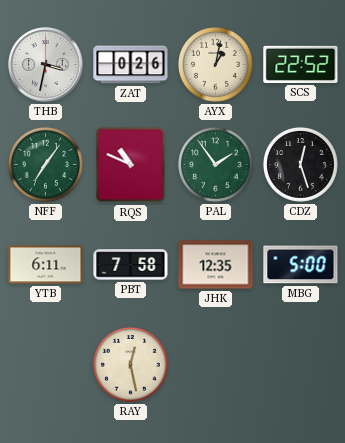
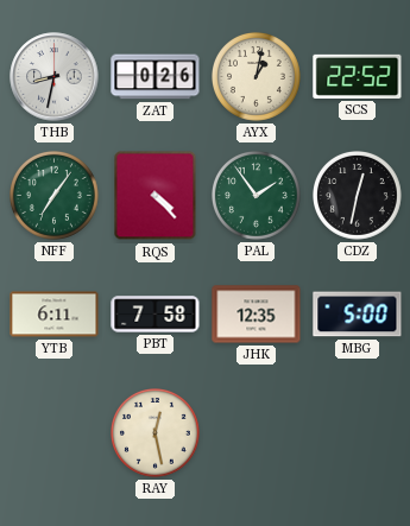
THB: 3:32 -> 8:32
RQS: 10:49 -> 4:23
CDZ: 12:27 -> 12:32
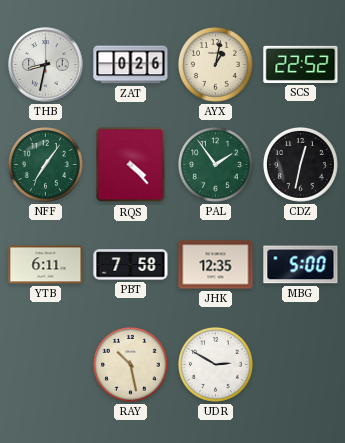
RAY: 12:28 -> 10:28
UDR: none -> 2:50
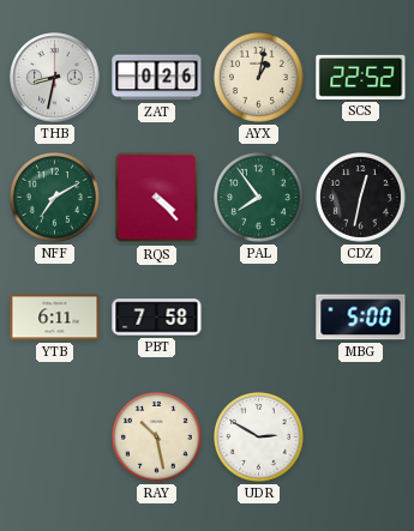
NFF: 7:06 -> 7:10
PAL: 1:54 -> 7:54
JHK: 12:35 -> none
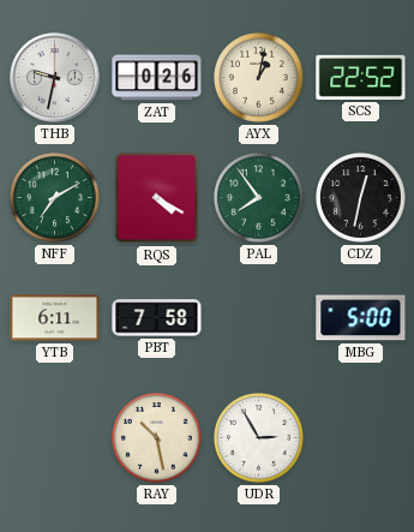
THB: 8:32 -> 9:32
RQS: 4:23 -> 4:20
UDR: 2:50 -> 2:55
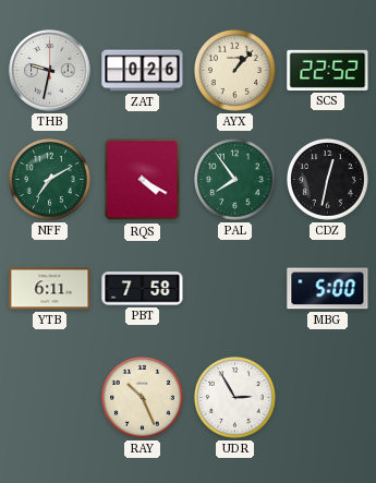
AYX: 1:02 -> 1:07
RAY: 10:28 -> 10:26
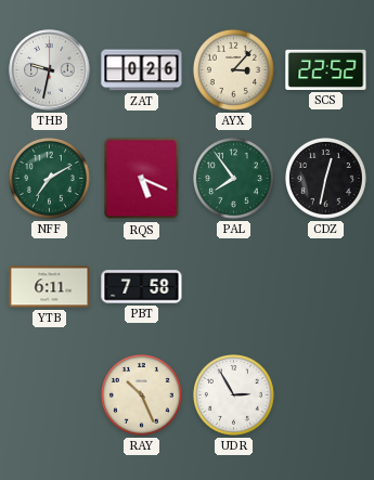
AYX: 1:07 -> 3:07
RQS: 4:20 -> 5:19
MBG: 5:00 -> none
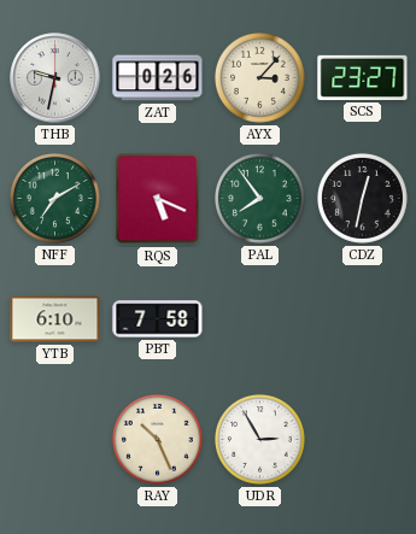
SCS: 22:52 -> 23:27
YTB: 6:11 -> 6:10
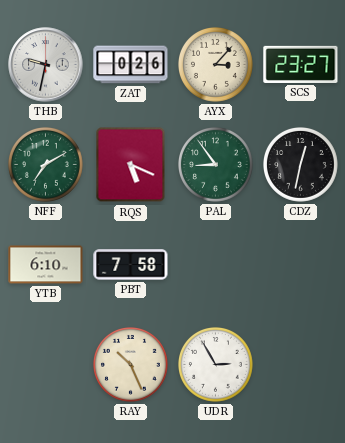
PAL: 7:54 -> 8:54
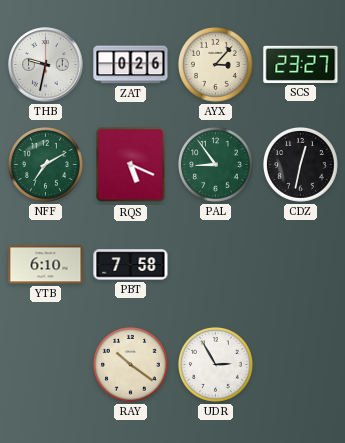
RAY: 10:26 -> 10:21
